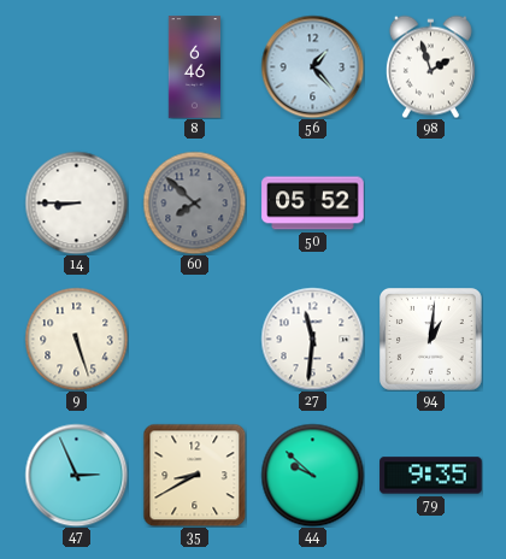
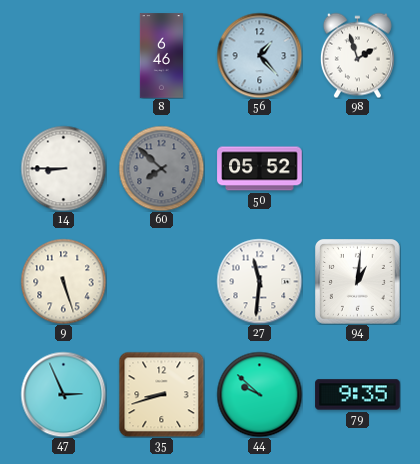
35: 8:40 -> 8:42
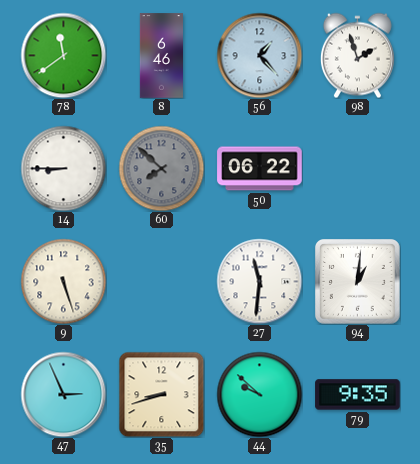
78: none -> 11:39
50: 05:52 -> 06:22
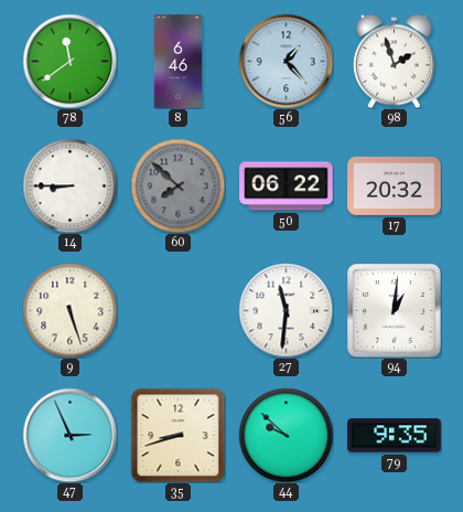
17: none -> 20:32
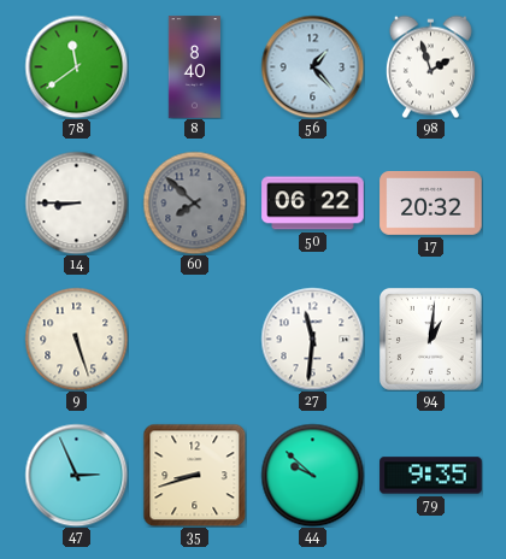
8: 6:46 -> 8:40
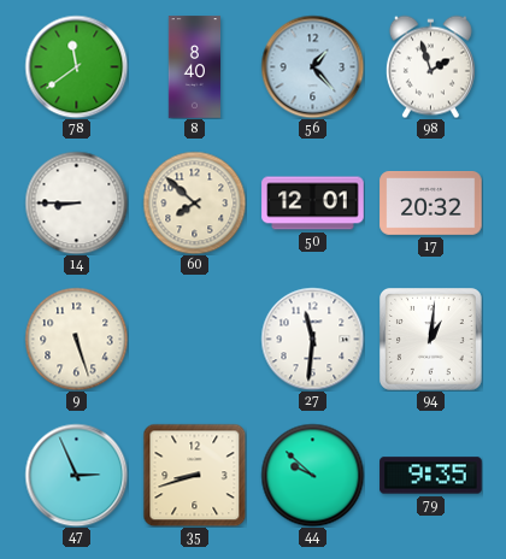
60 dial: grey -> cream
50: 06:22 -> 12:01
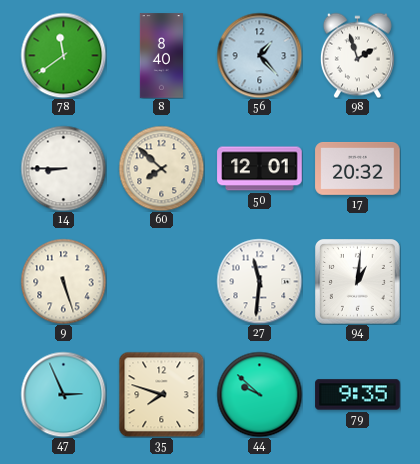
35: 8:42 -> 7:48
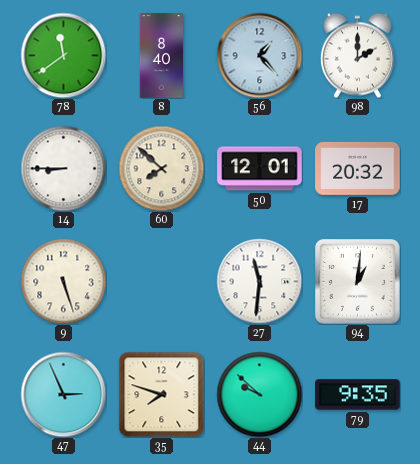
98: 1:57 -> 2:00
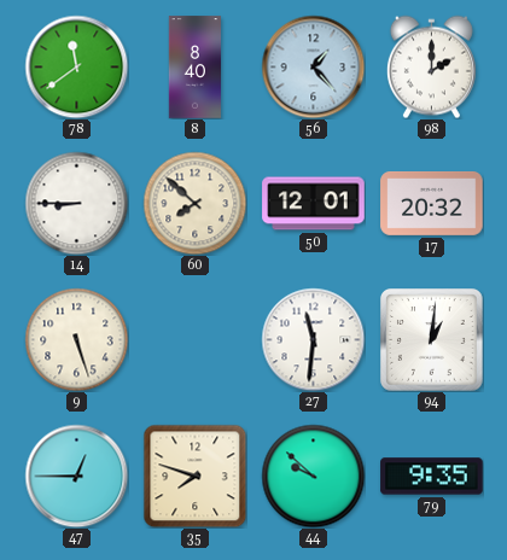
47: 2:56 -> 12:45
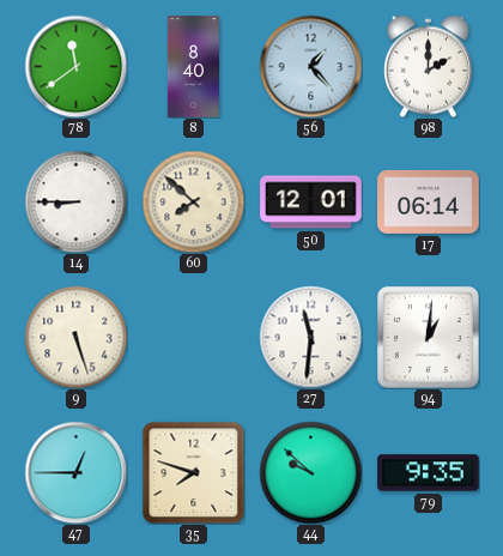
17: 20:32 -> 06:14
